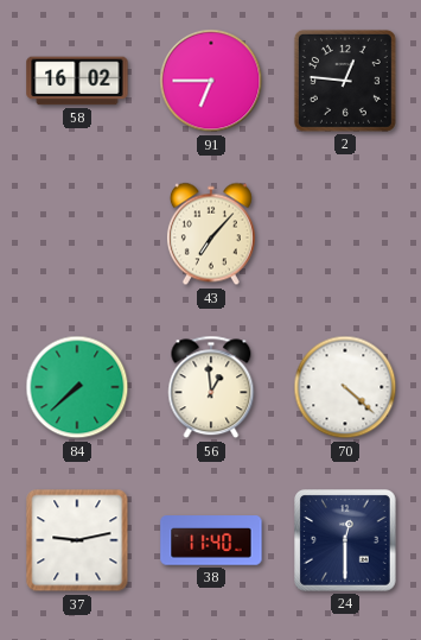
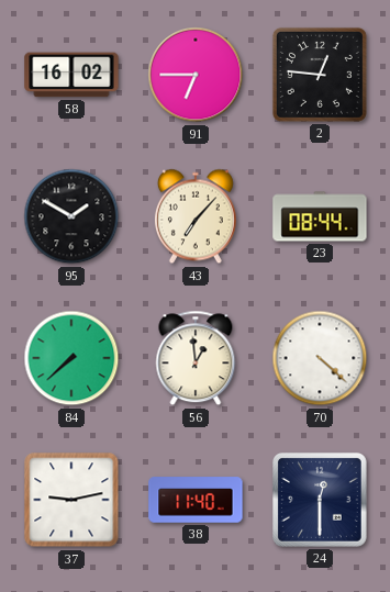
95: none -> 1:50
23: none -> 08:44
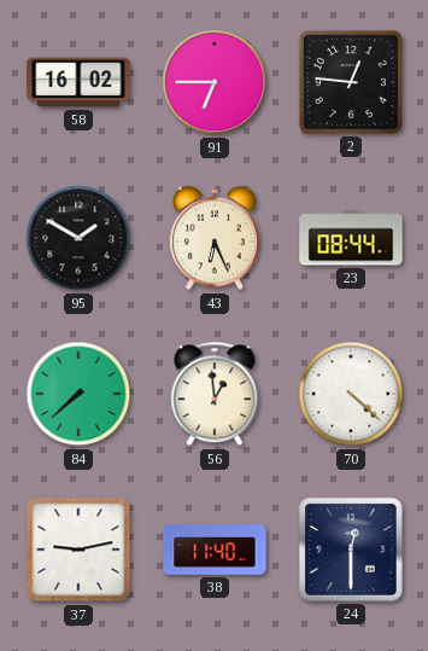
43: 7:07 -> 6:26
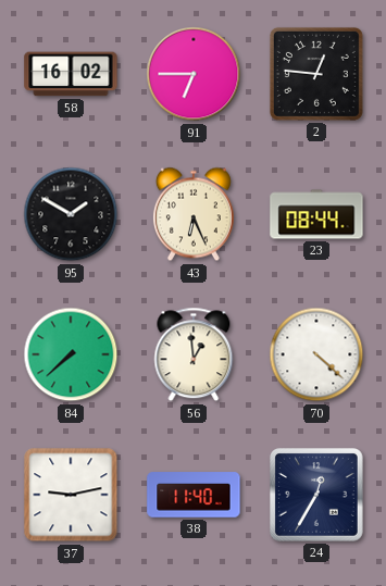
24: 12:30 -> 12:35
